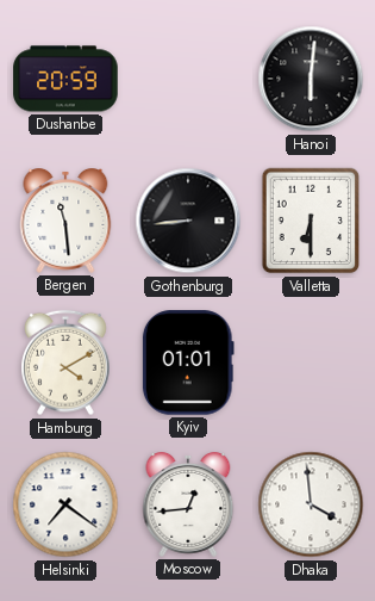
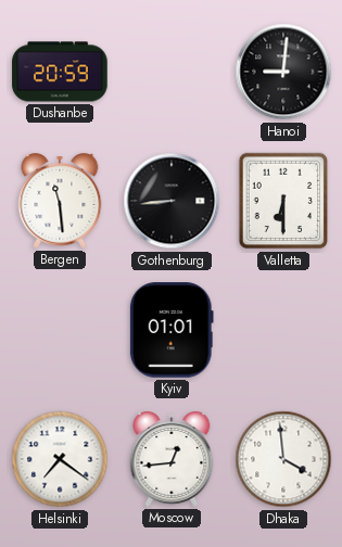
Hanoi: 6:01 -> 9:01
Hamburg: 4:10 -> none
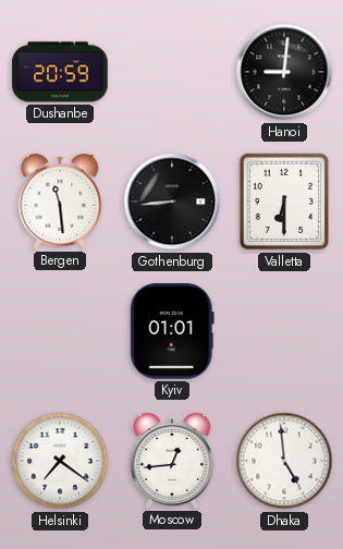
Dhaka: 3:59 -> 4:59
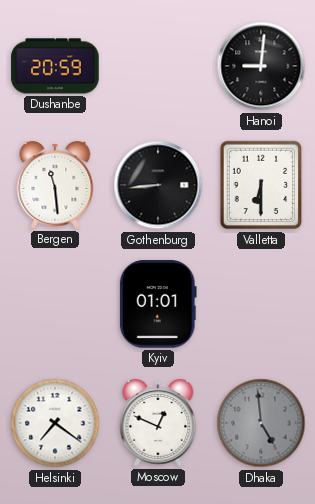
Moscow: 12:44 -> 12:49
Dhaka dial: white -> grey
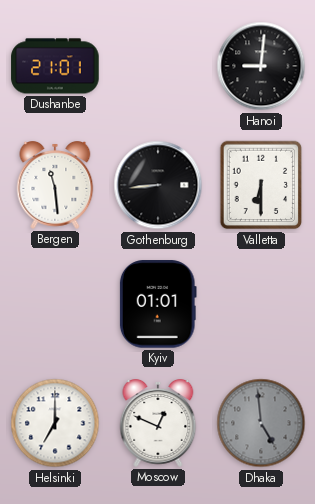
Dushanbe: 20:59 -> 21:01
Helsinki: 7:21 -> 7:00
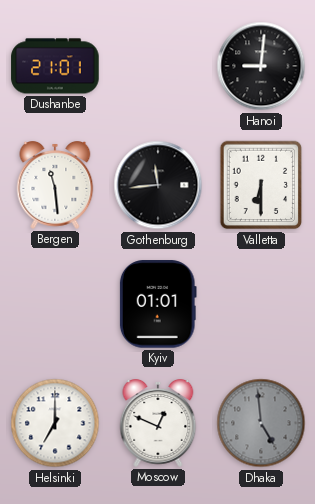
Gothenburg: 8:44 -> 11:44
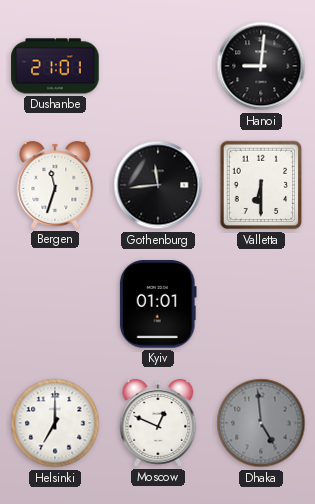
Bergen: 11:29 -> 11:33
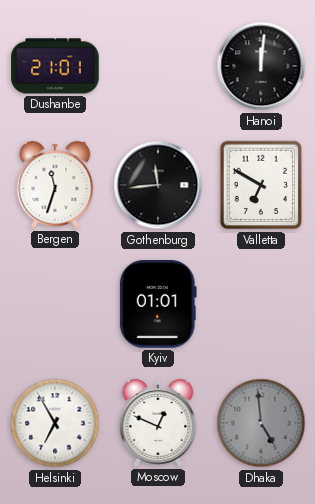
Hanoi: 9:01 -> 12:01
Valletta: 6:30 -> 6:50
Helsinki: 7:00 -> 6:55
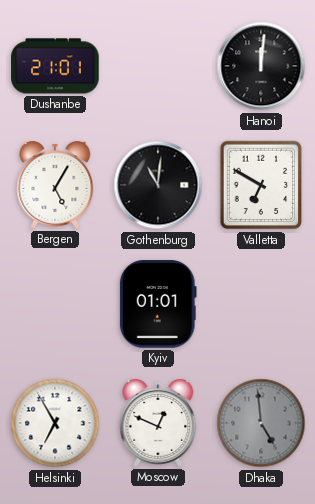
Bergen: 11:33 -> 5:05
Gothenburg: 11:44 -> 11:01
